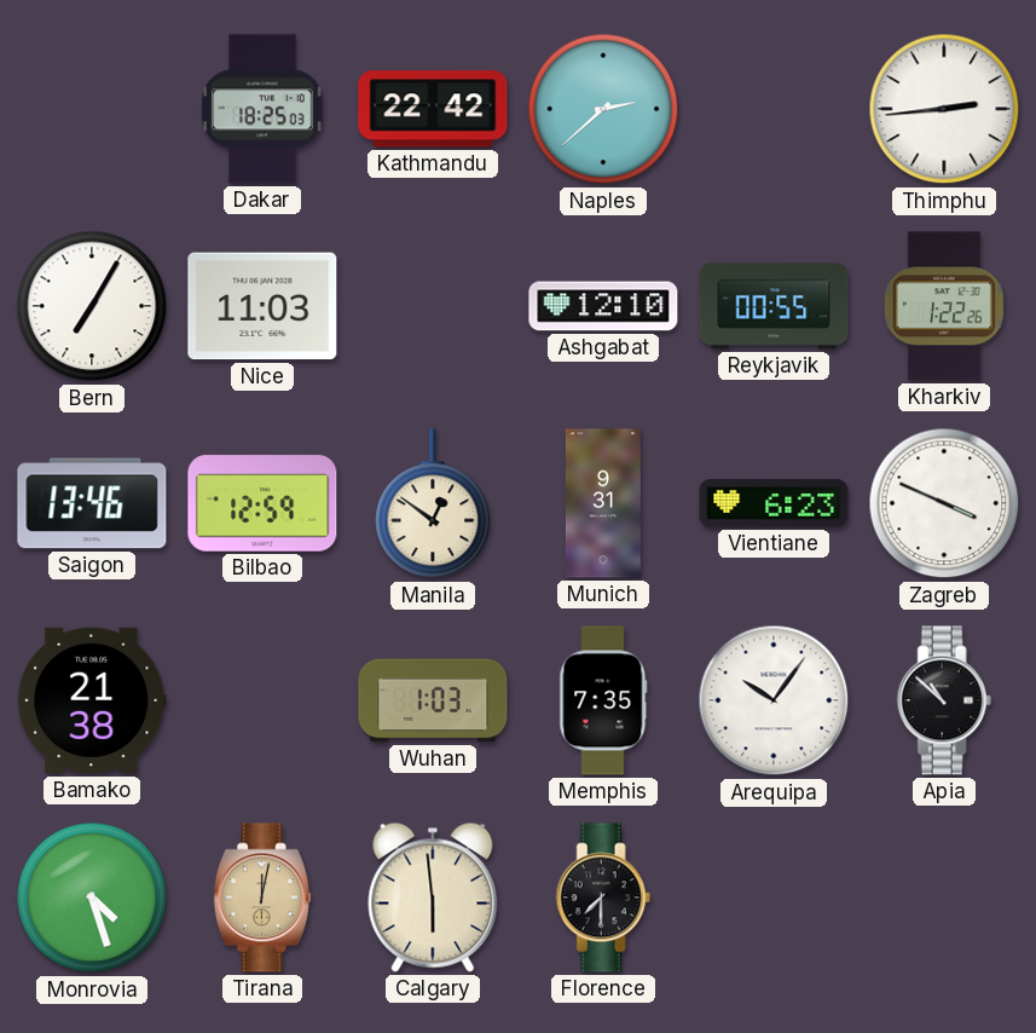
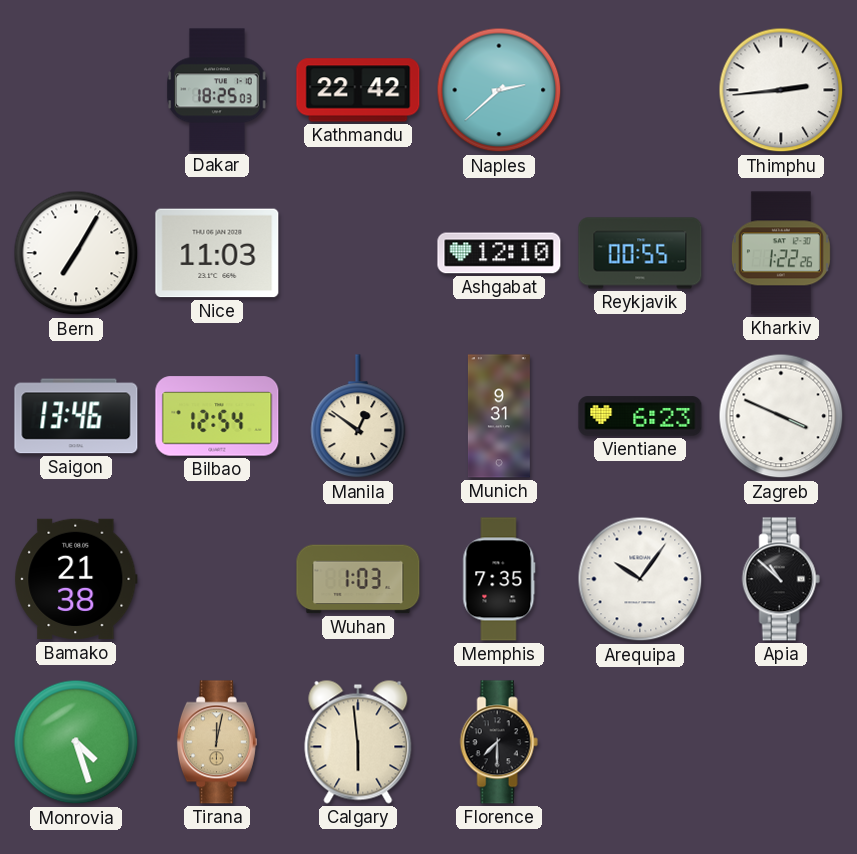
Bilbao: 12:59 -> 12:54
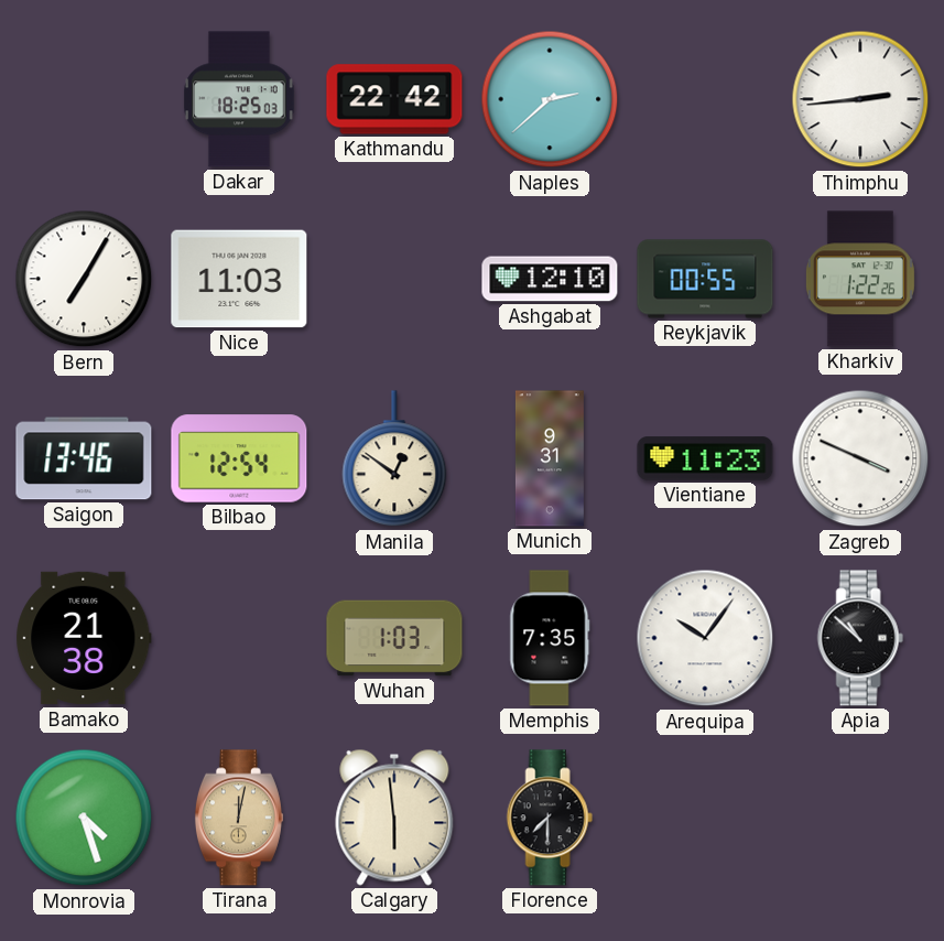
Vientiane: 6:23 -> 11:23
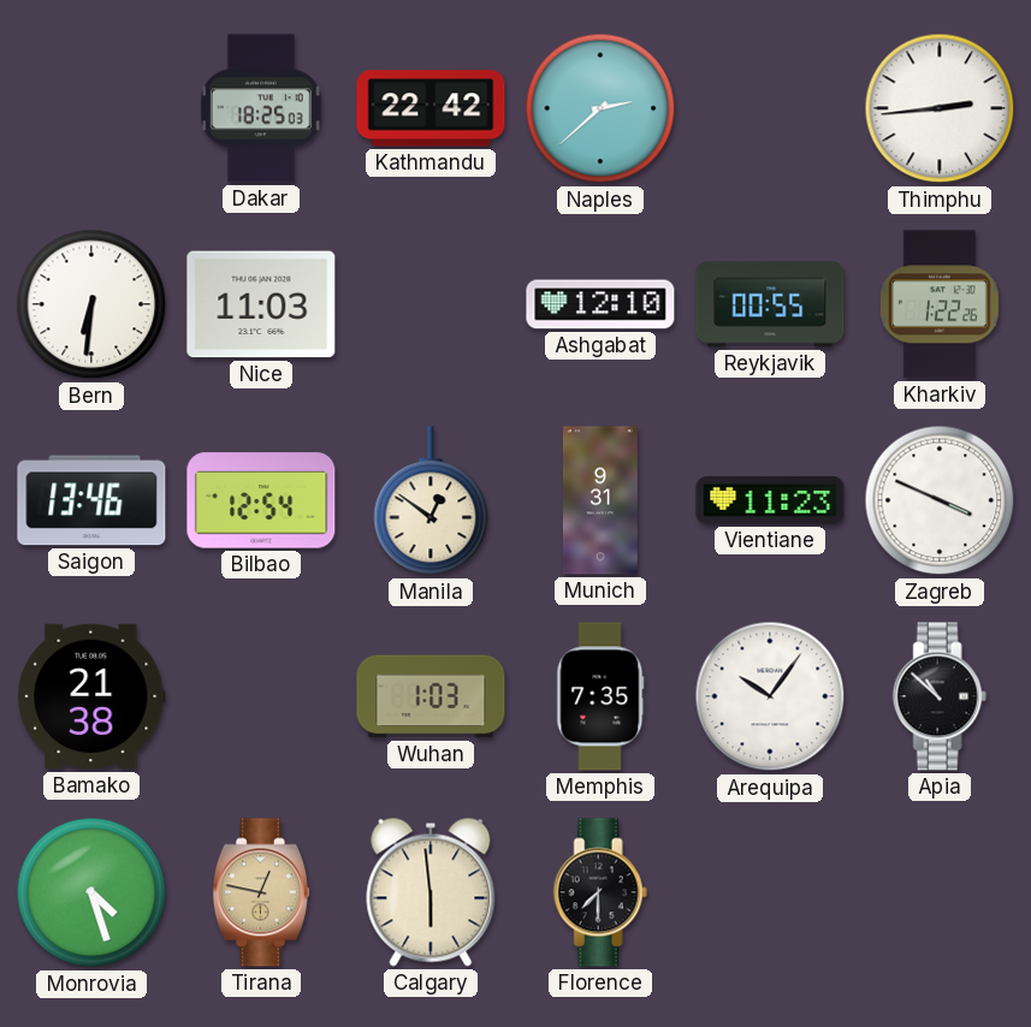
Bern: 7:05 -> 6:31
Tirana: 12:02 -> 12:47
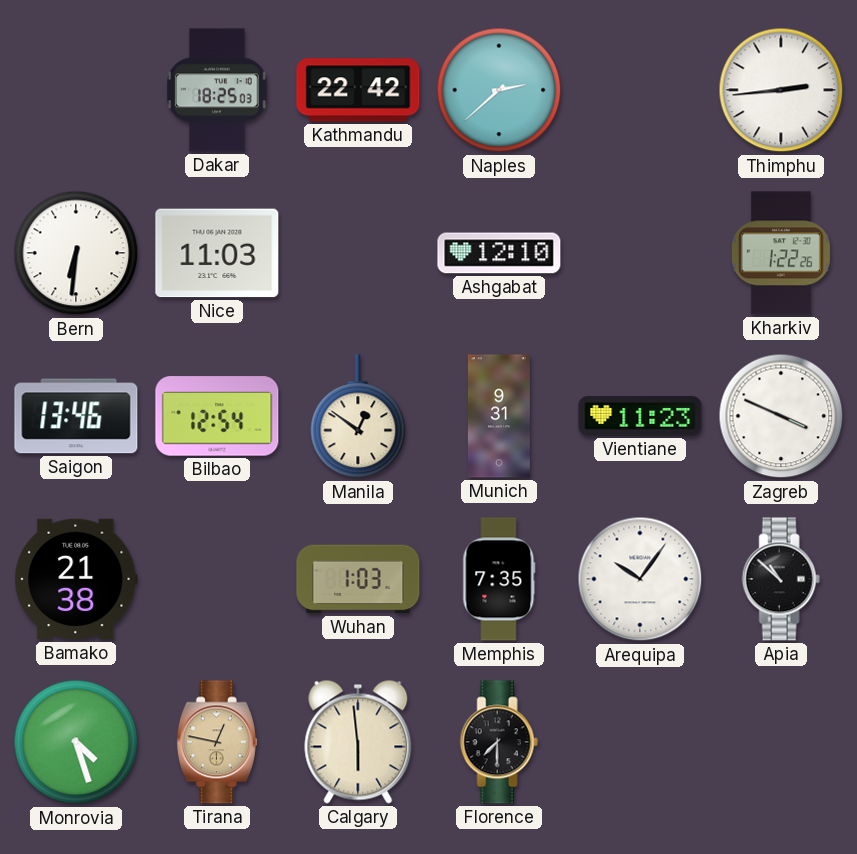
Reykjavik: 00:55 -> none
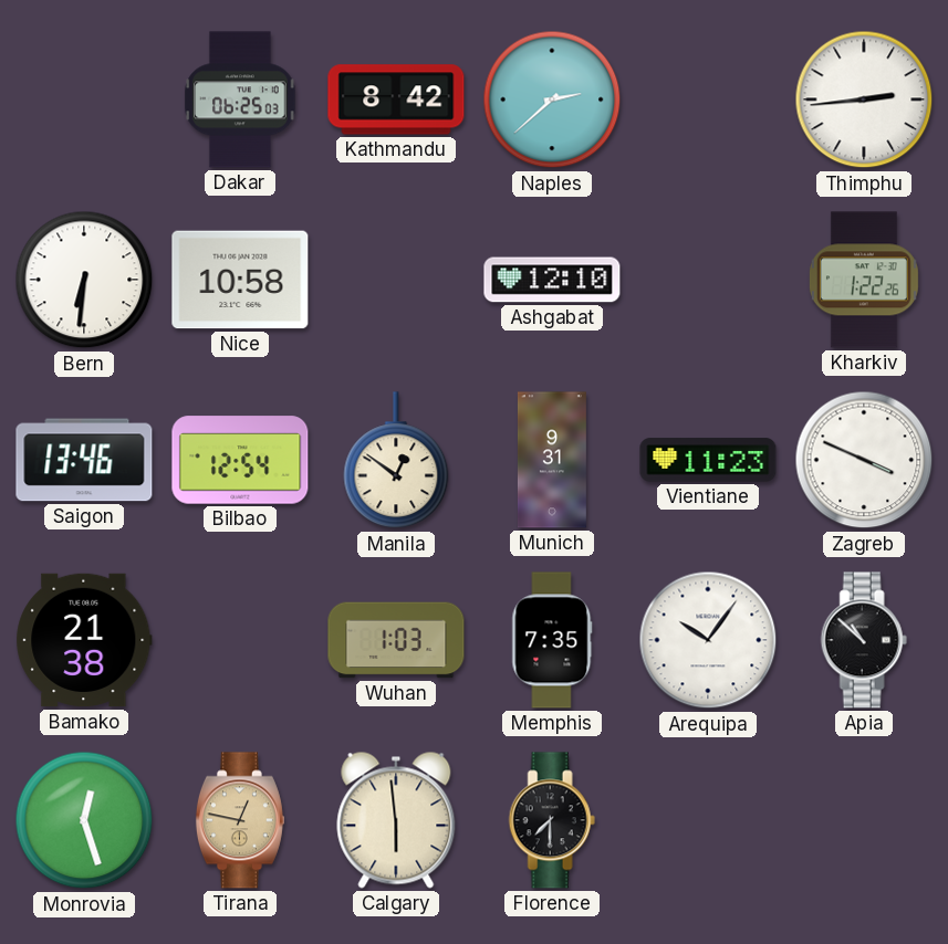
Dakar: 18:25 -> 06:25
Kathmandu: 22:42 -> 8:42
Nice: 11:03 -> 10:58
Monrovia: 4:27 -> 12:27
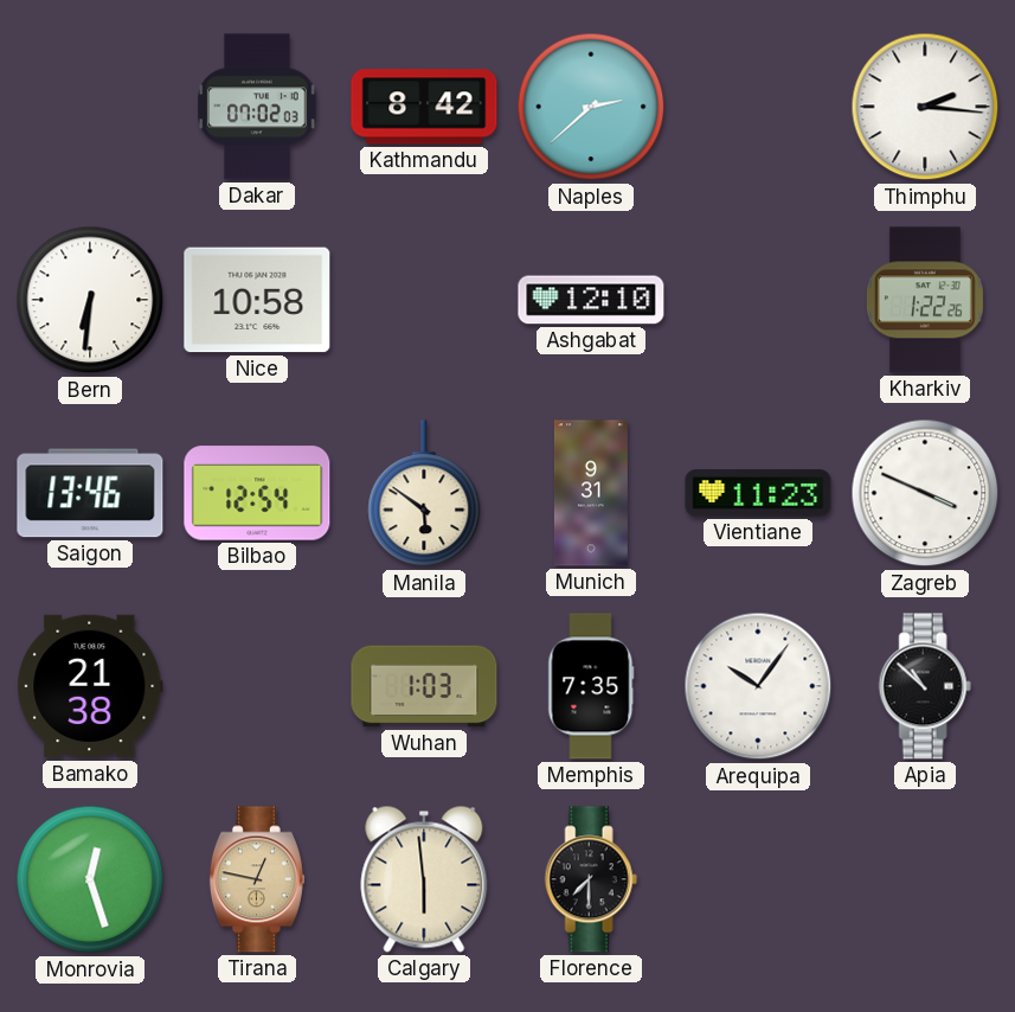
Dakar: 06:25 -> 07:02
Thimphu: 2:44 -> 2:16
Manila: 12:51 -> 5:51
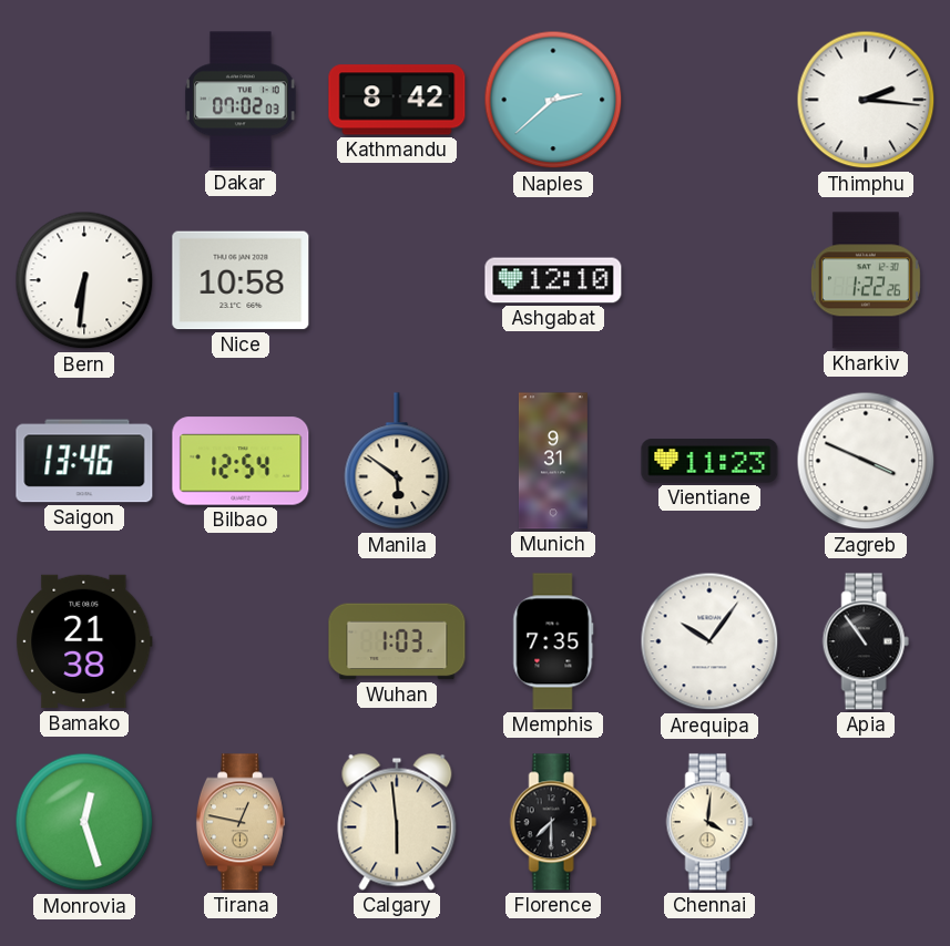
Apia: 10:52 -> 10:54
Chennai: none -> 4:01
